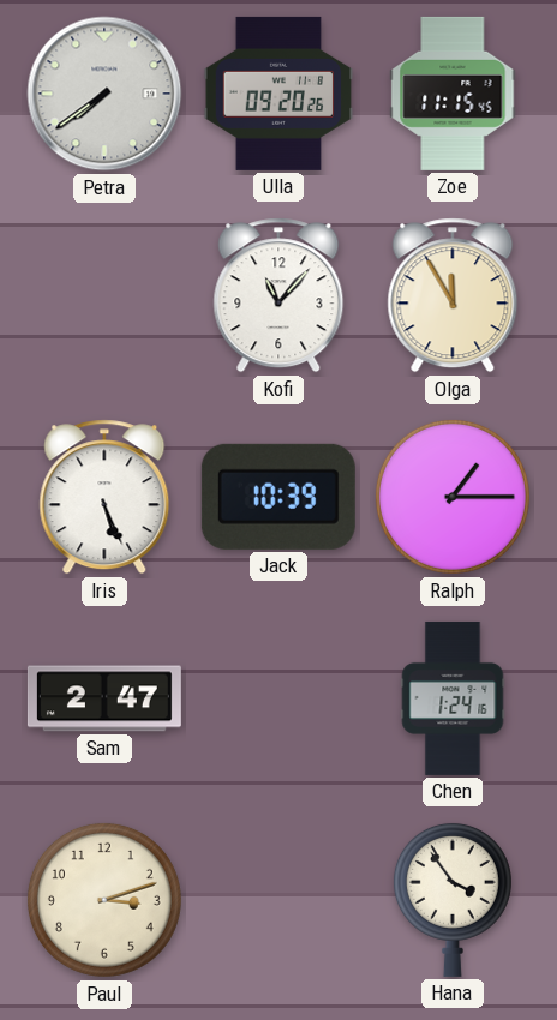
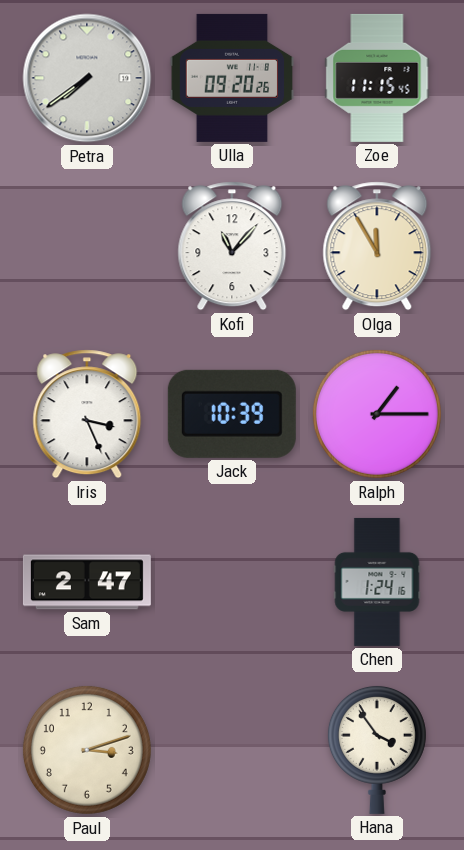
Iris: 5:26 -> 3:26
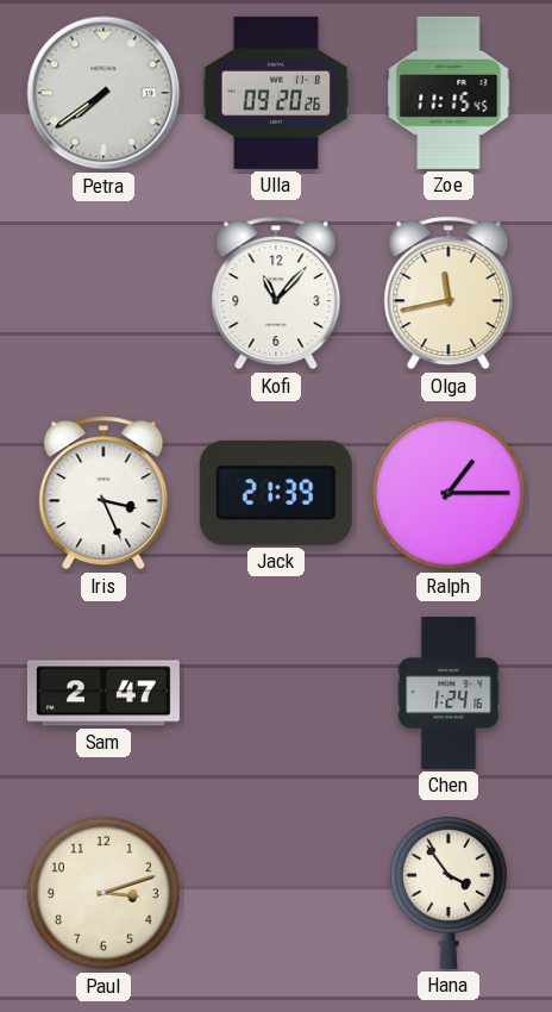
Olga: 11:55 -> 11:43
Jack: 10:39 -> 21:39
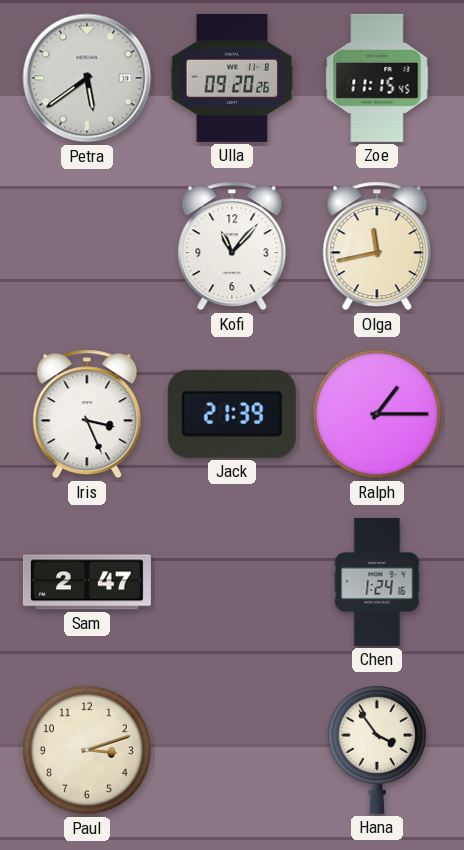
Petra: 7:39 -> 5:39
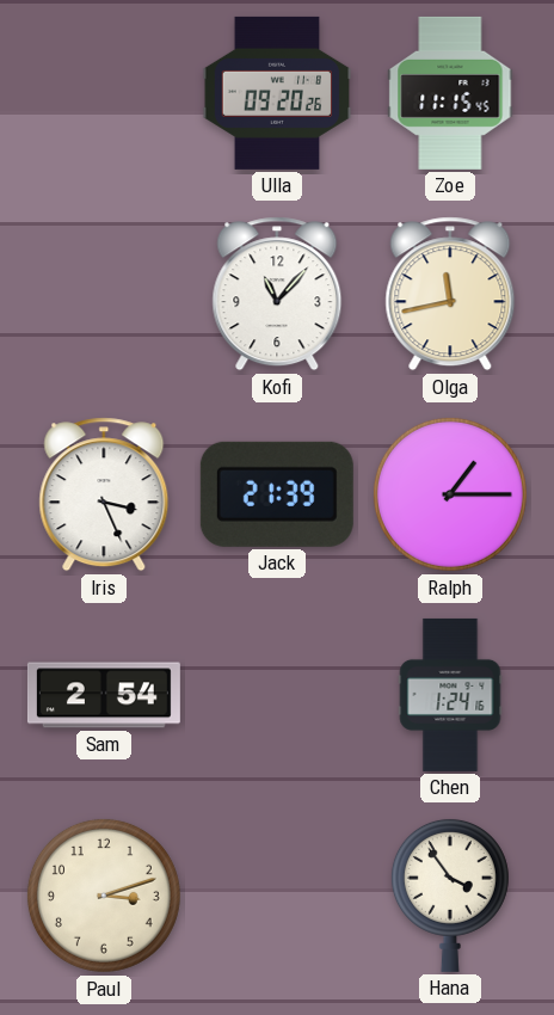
Petra: 5:39 -> none
Sam: 2:47 -> 2:54
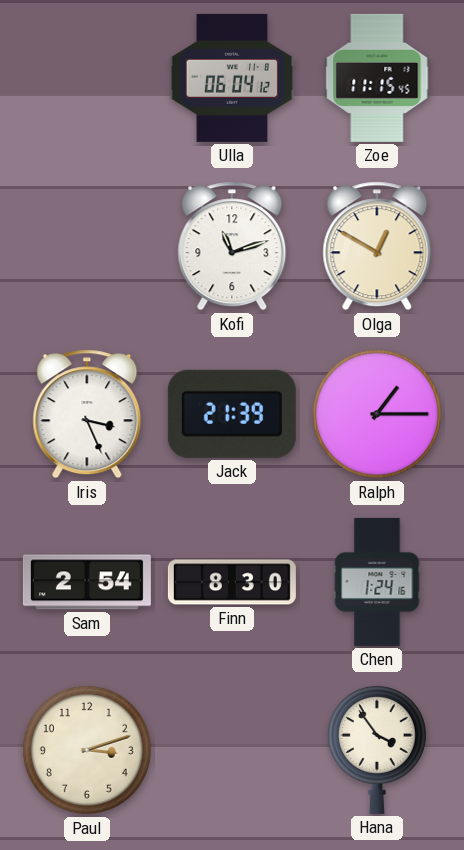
Ulla: 09:20 -> 06:04
Kofi: 11:07 -> 11:12
Olga: 11:43 -> 12:50
Finn: none -> 8:30
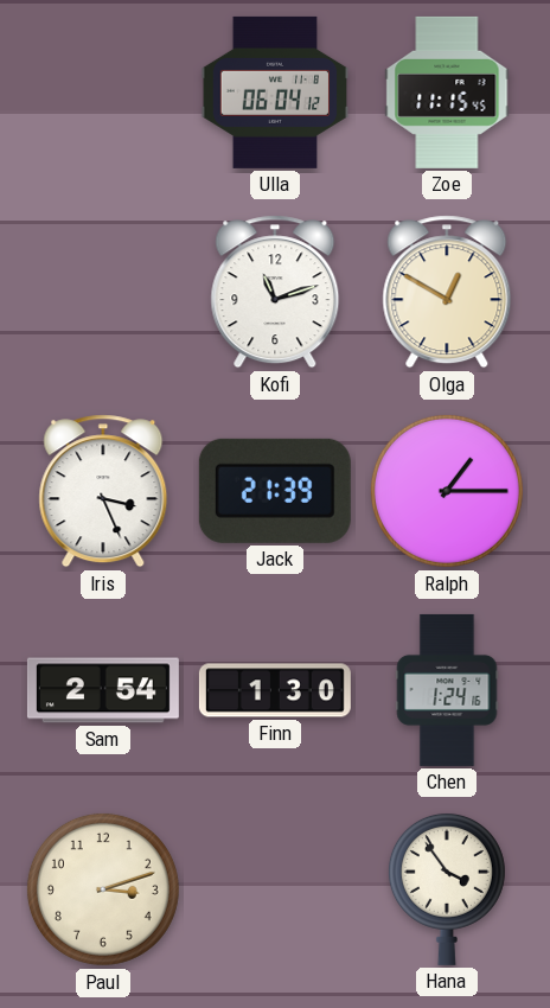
Finn: 8:30 -> 1:30
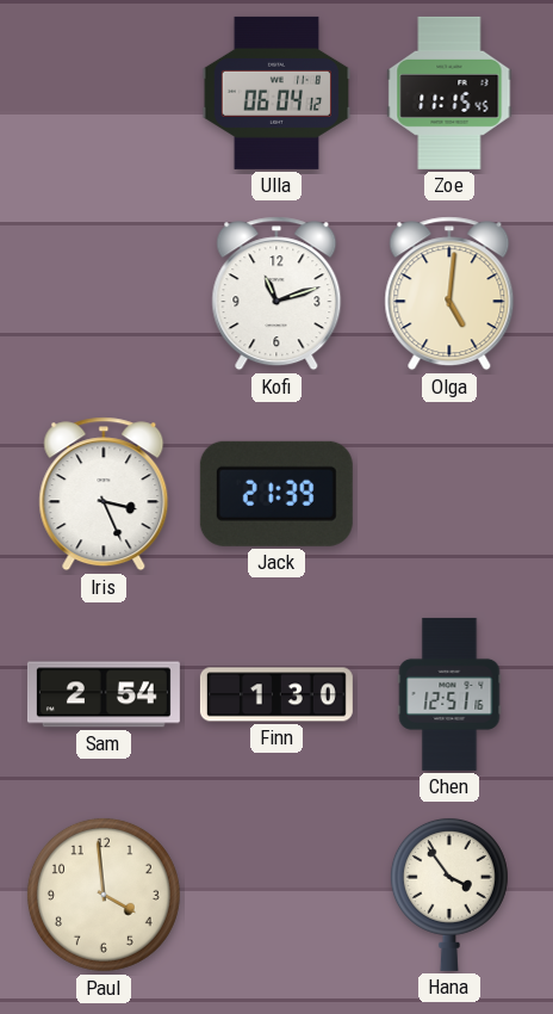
Olga: 12:50 -> 5:01
Ralph: 1:15 -> none
Chen: 1:24 -> 12:51
Paul: 3:12 -> 3:59
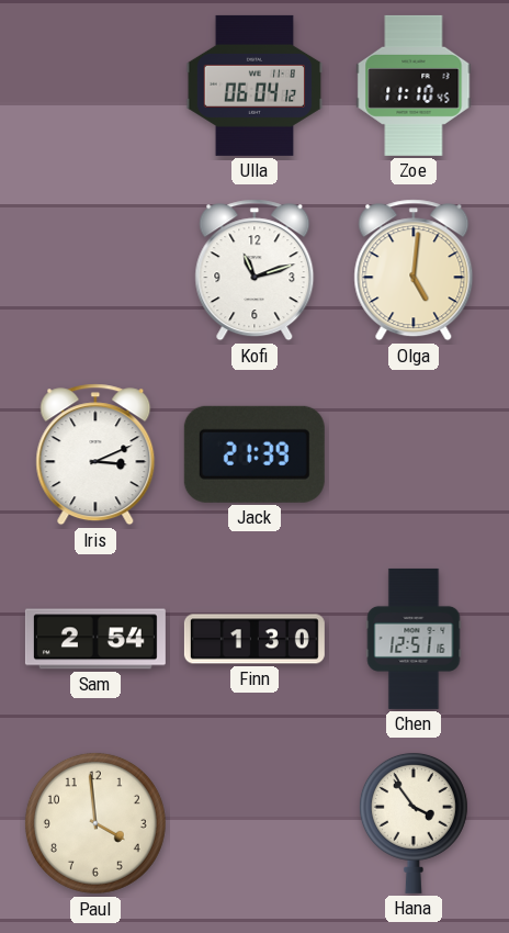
Zoe: 11:15 -> 11:10
Iris: 3:26 -> 3:11
